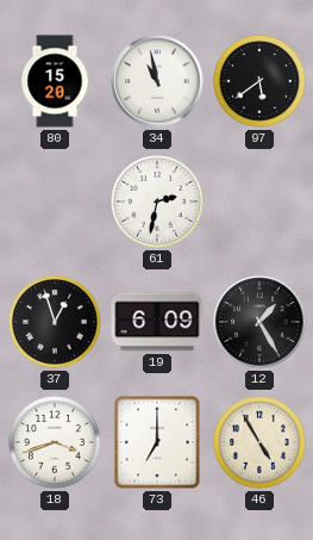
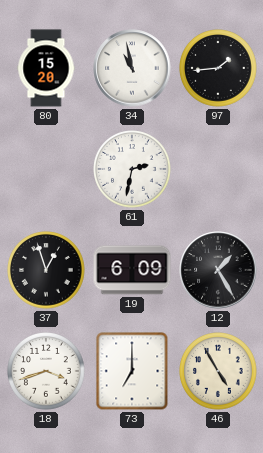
97: 5:39 -> 1:44
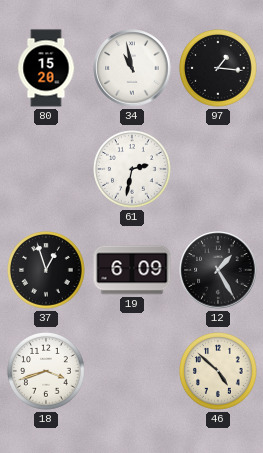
97: 1:44 -> 1:16
73: 7:00 -> none
46: 4:55 -> 4:52
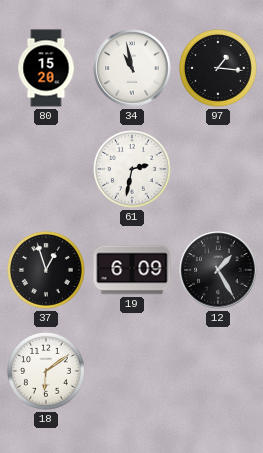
18: 3:42 -> 6:09
46: 4:52 -> none
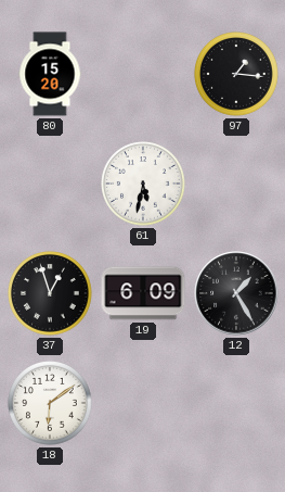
34: 10:58 -> none
61: 2:32 -> 5:32
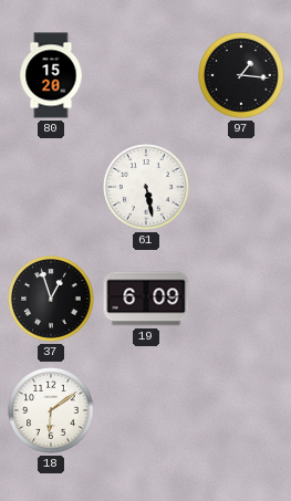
61: 5:32 -> 5:28
12: 1:25 -> none
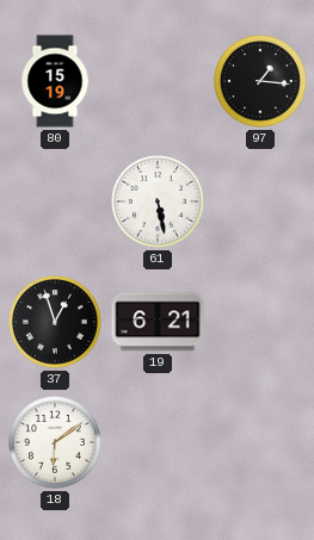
80: 15:20 -> 15:19
19: 6:09 -> 6:21
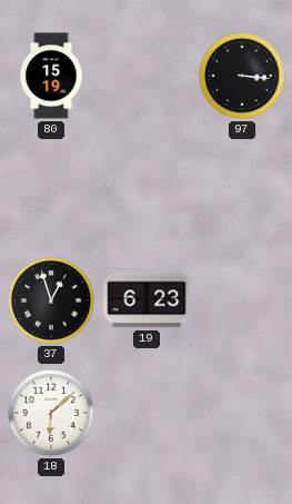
97: 1:16 -> 3:16
61: 5:28 -> none
19: 6:21 -> 6:23
18: 6:09 -> 6:08
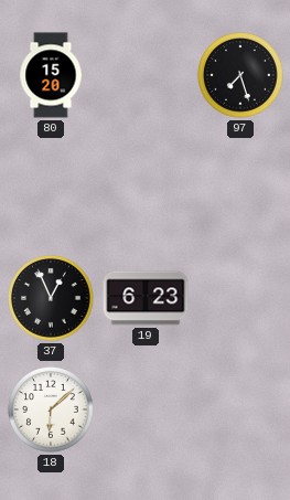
80: 15:19 -> 15:20
97: 3:16 -> 7:27
37: 12:57 -> 12:56
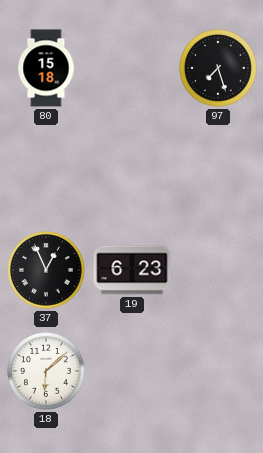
80: 15:20 -> 15:18
